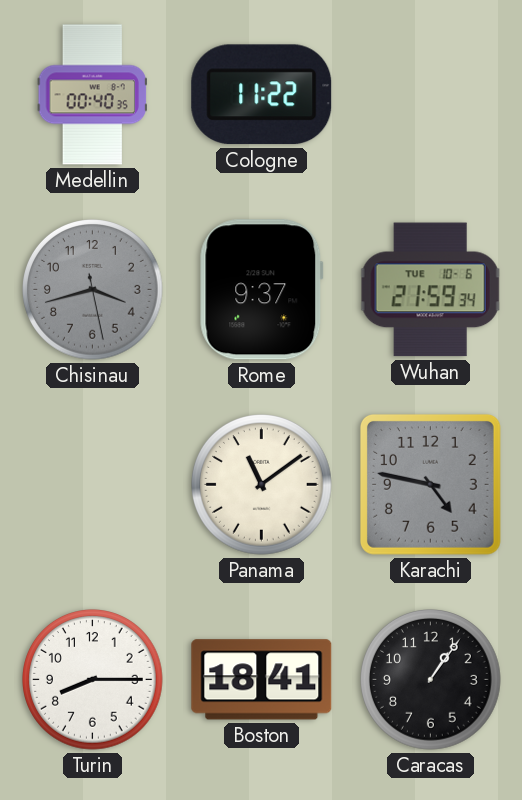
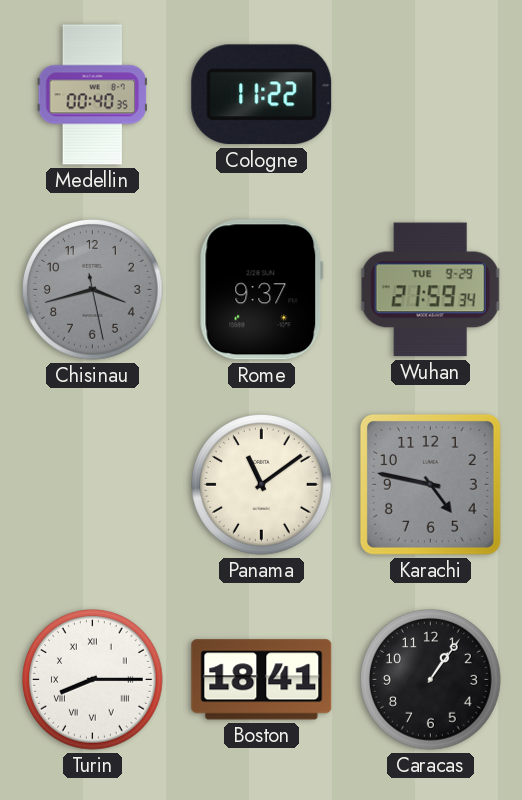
Wuhan date: TUE 10-6 -> TUE 9-29
Turin numerals: Arabic -> Roman
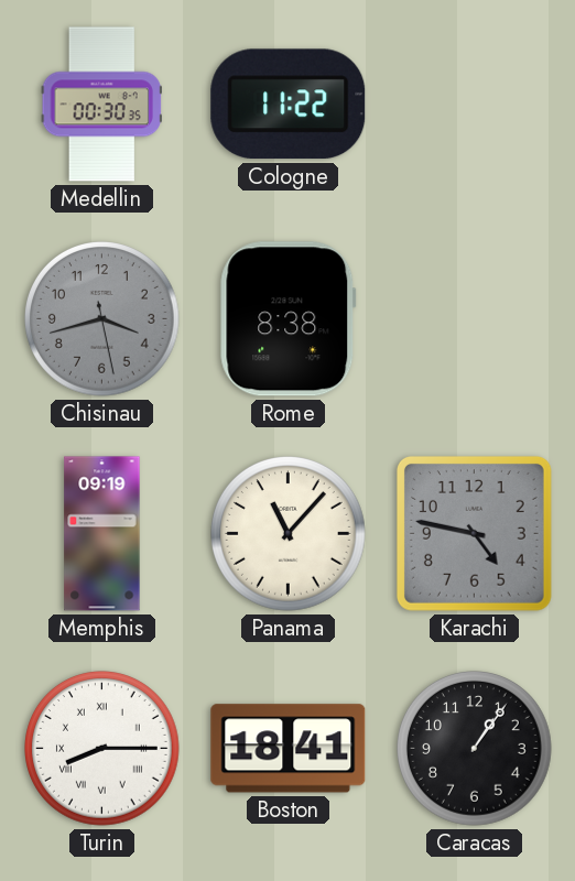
Medellin: 00:40 -> 00:30
Rome: 9:37 -> 8:38
Wuhan: 21:59 -> none
Memphis: none -> 09:19
Panama: 11:09 -> 11:07
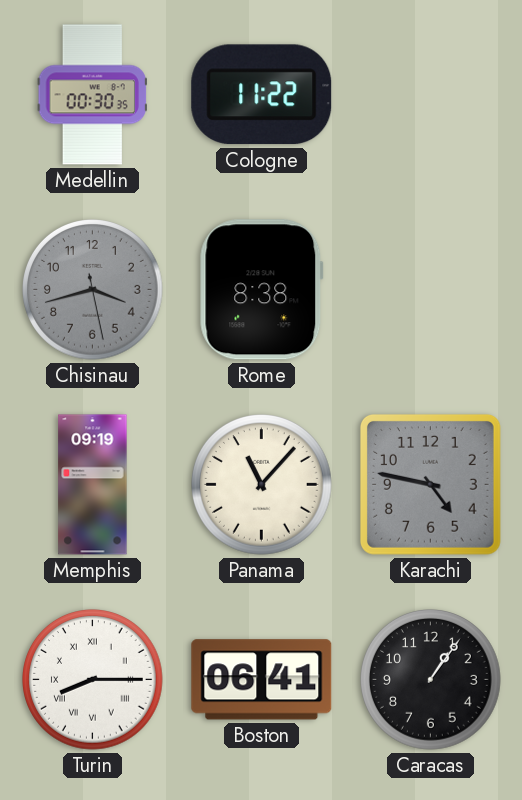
Boston: 18:41 -> 06:41
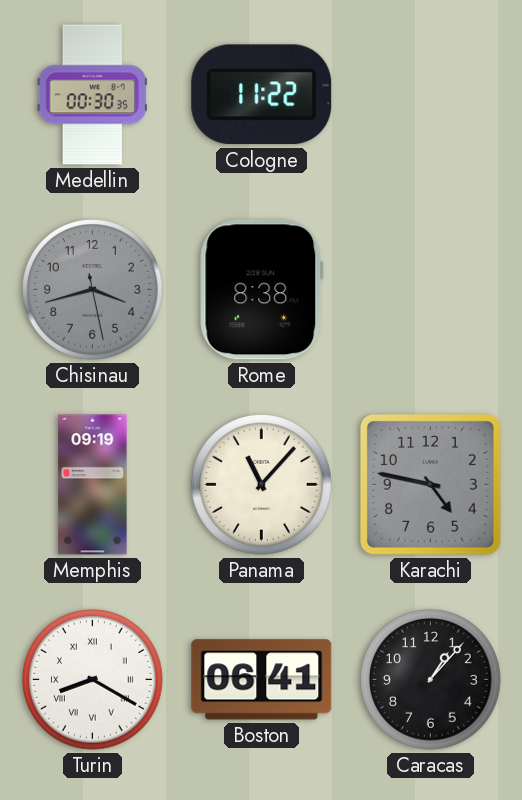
Turin: 8:15 -> 8:20
Caracas: 1:06 -> 1:07
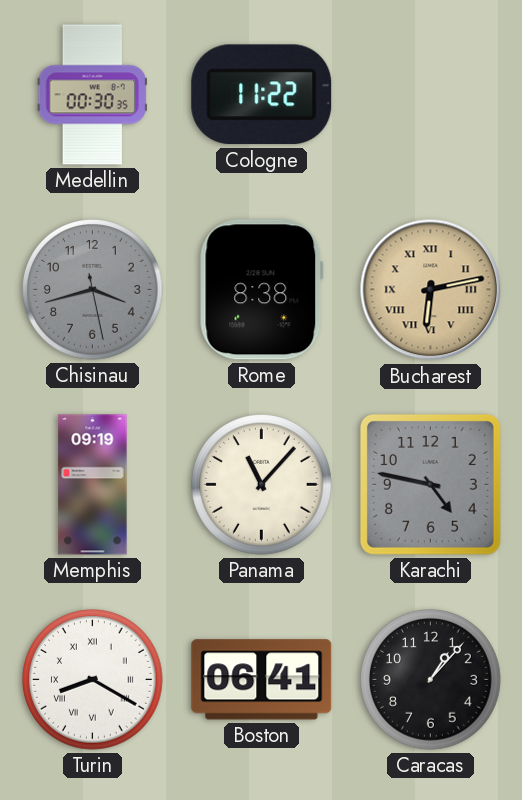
Bucharest: none -> 6:13
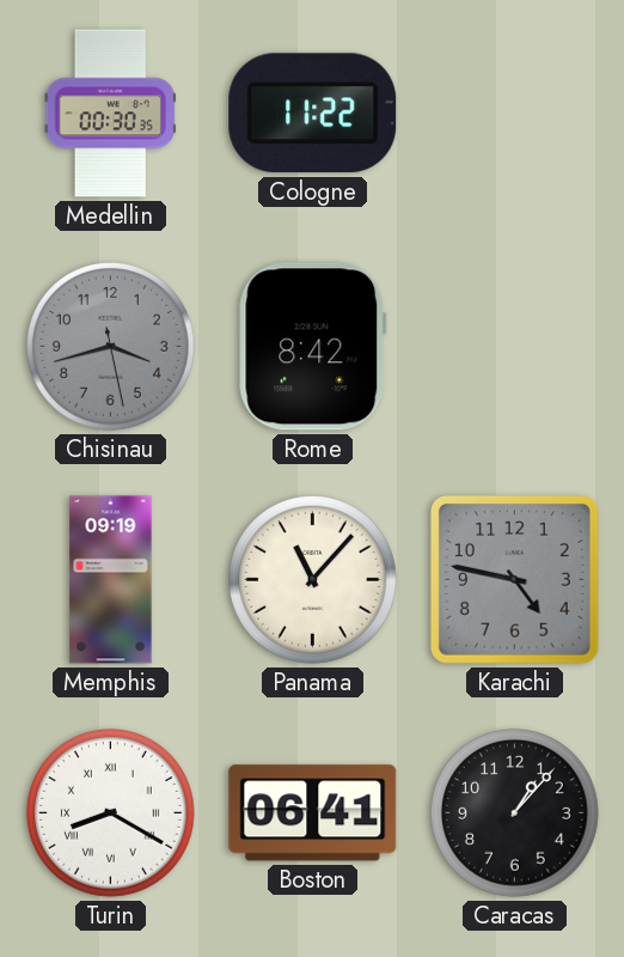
Rome: 8:38 -> 8:42
Bucharest: 6:13 -> none
